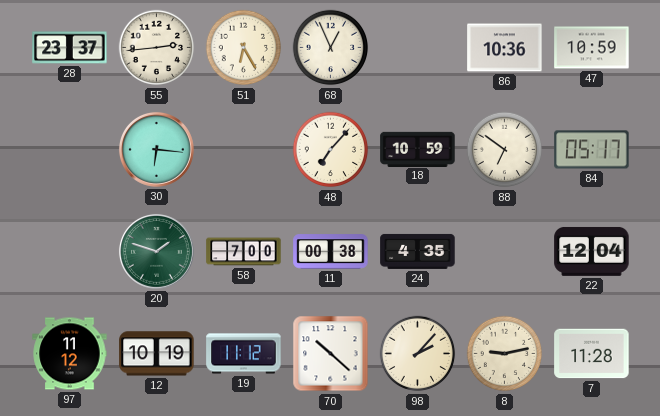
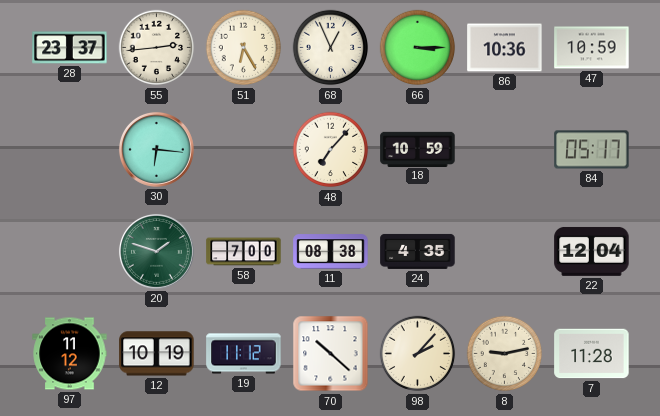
66: none -> 3:15
88: 6:51 -> none
11: 00:38 -> 08:38
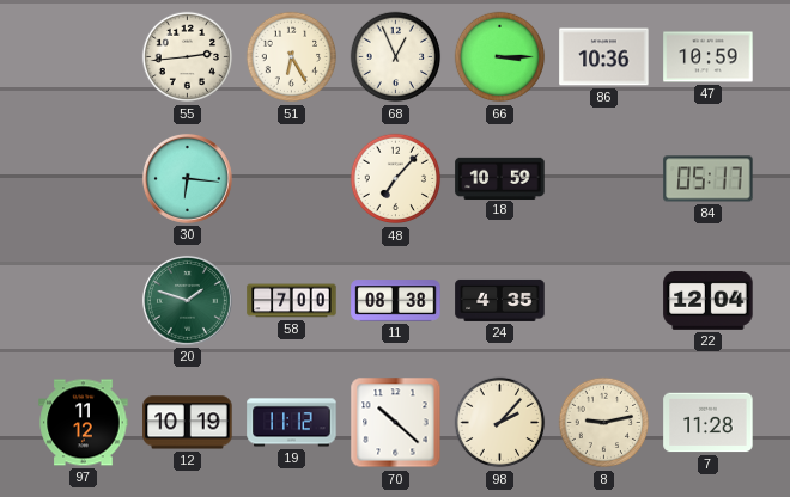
28: 23:37 -> none
